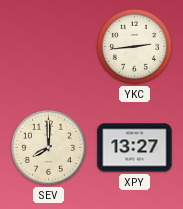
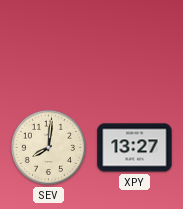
YKC: 2:44 -> none
SEV: 8:00 -> 8:01
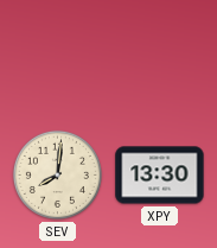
XPY: 13:27 -> 13:30
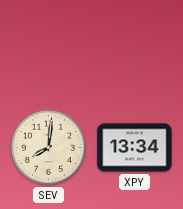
XPY: 13:30 -> 13:34
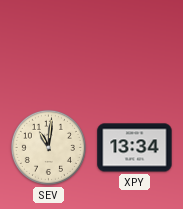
SEV: 8:01 -> 11:01
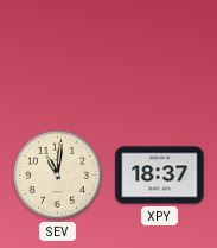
XPY: 13:34 -> 18:37
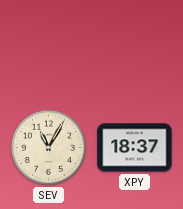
SEV: 11:01 -> 11:05
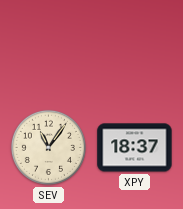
SEV: 11:05 -> 11:06
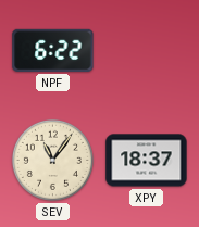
NPF: none -> 6:22
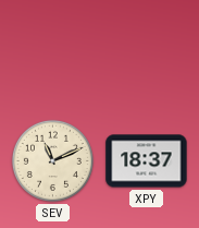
NPF: 6:22 -> none
SEV: 11:06 -> 11:11
